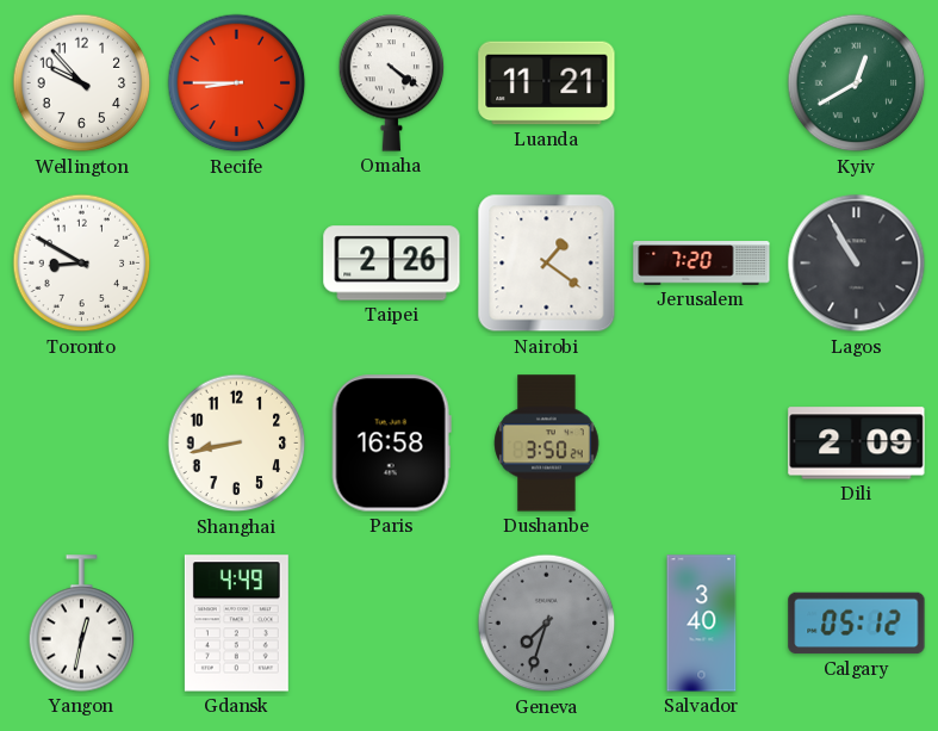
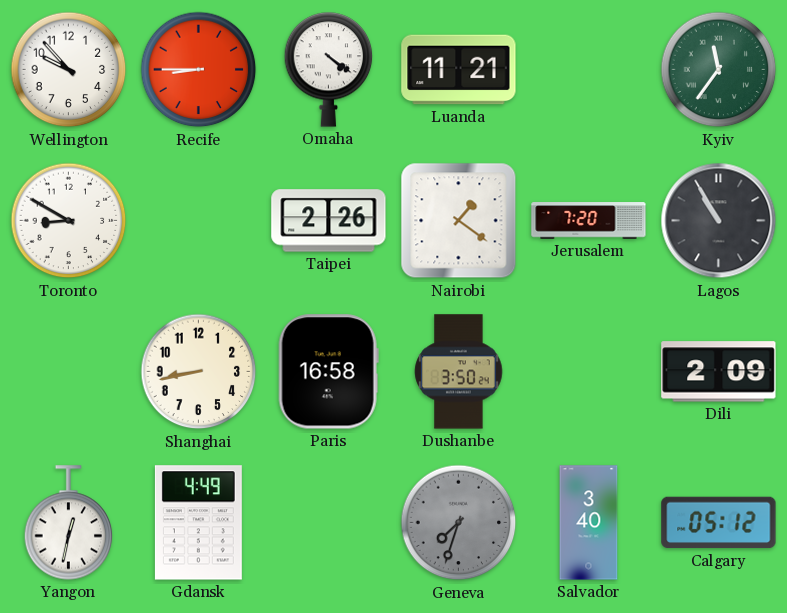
Kyiv: 12:40 -> 11:36
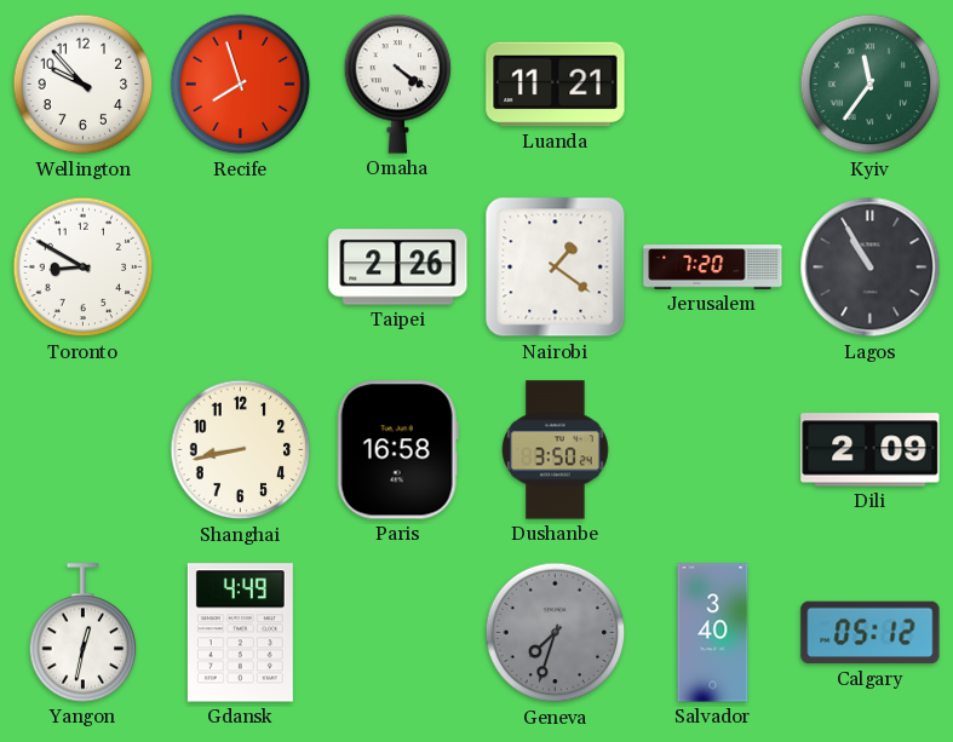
Recife: 8:45 -> 7:57
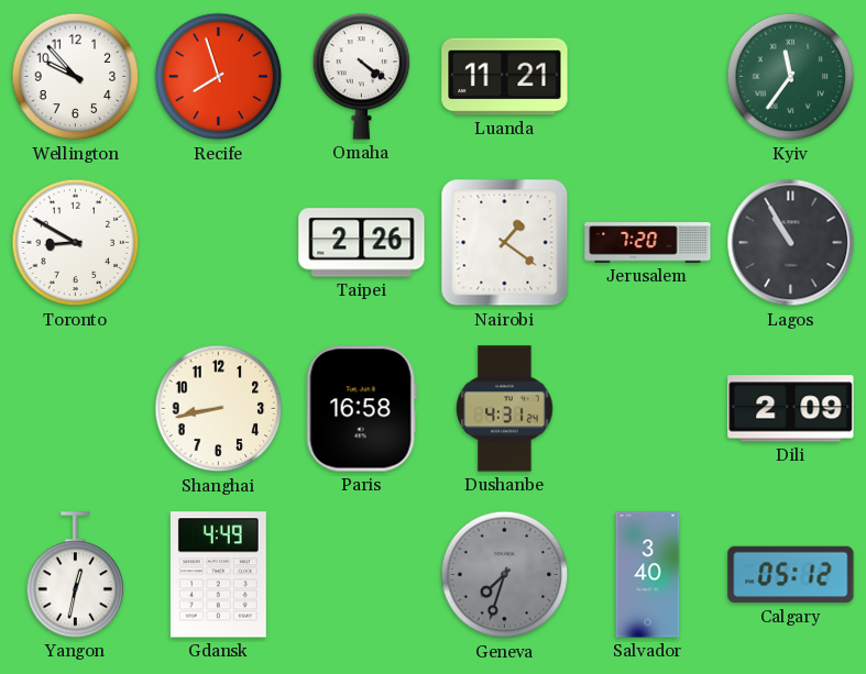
Dushanbe: 3:50 -> 4:31
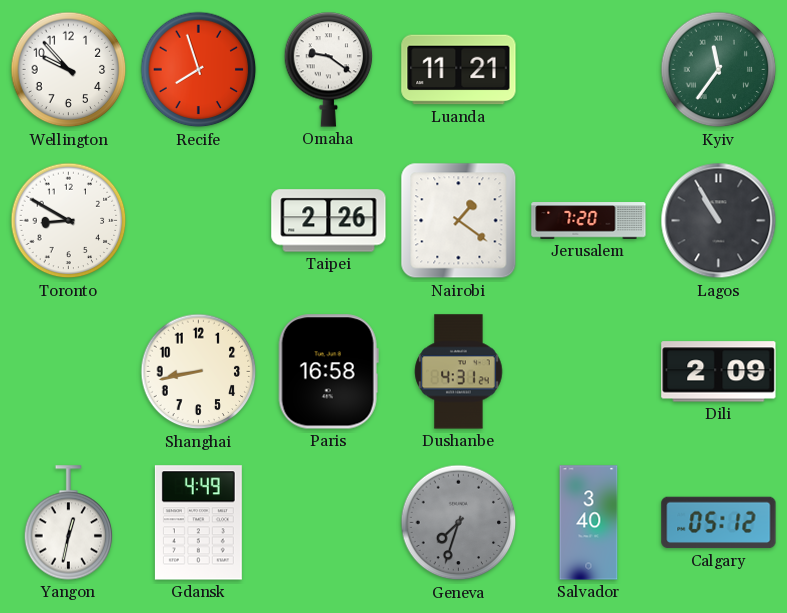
Omaha: 4:21 -> 9:21
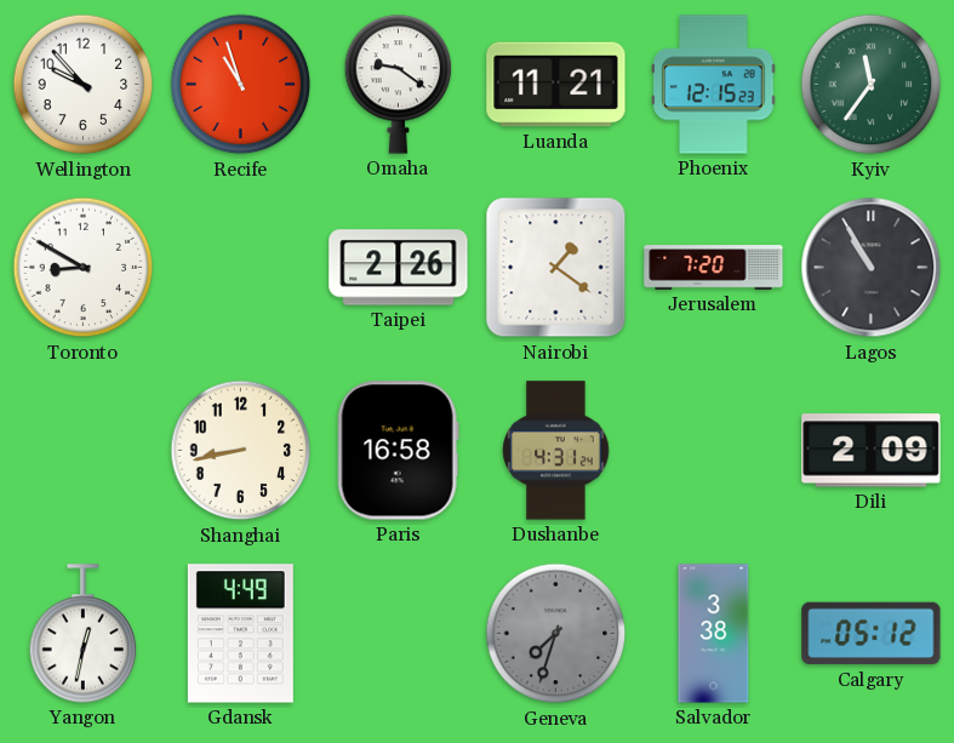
Recife: 7:57 -> 10:57
Phoenix: none -> 12:15
Salvador: 3:40 -> 3:38
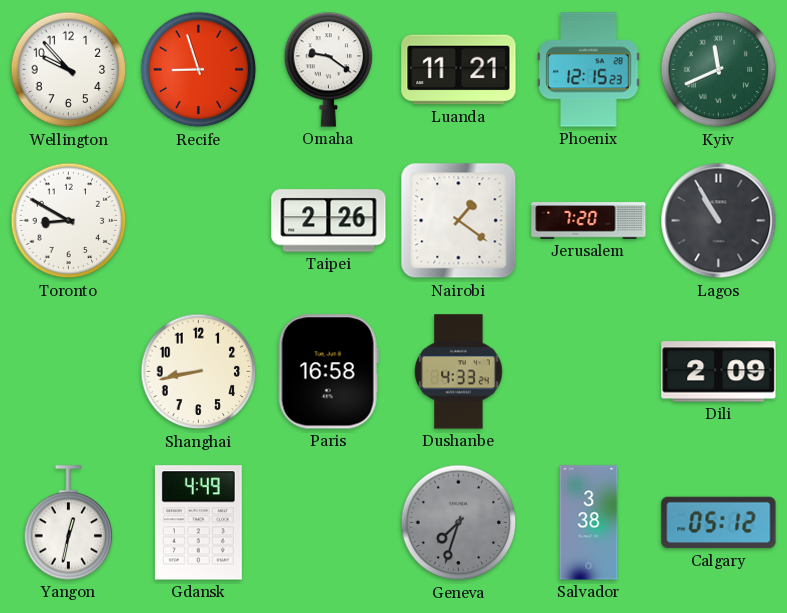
Recife: 10:57 -> 8:57
Kyiv: 11:36 -> 11:41
Dushanbe: 4:31 -> 4:33
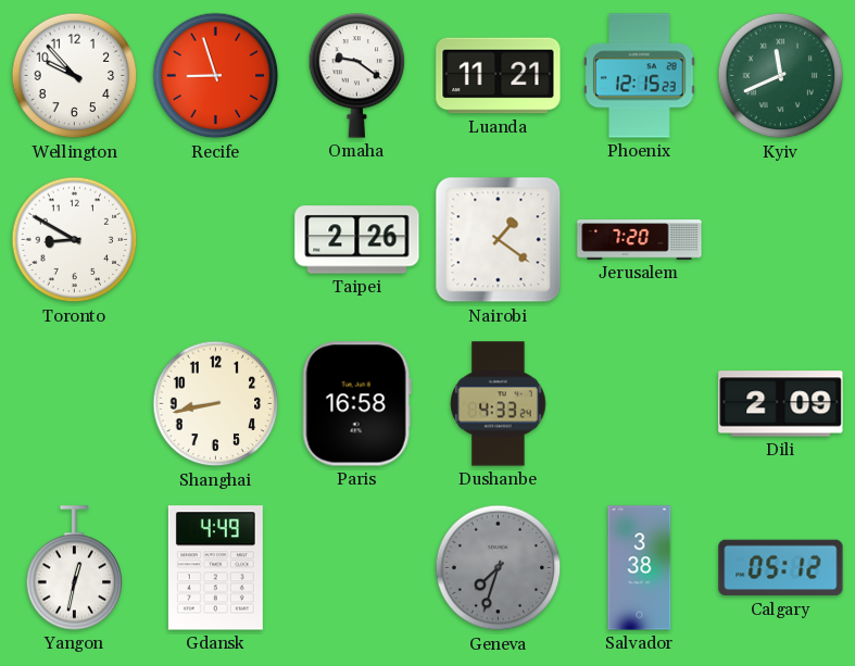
Lagos: 10:55 -> none
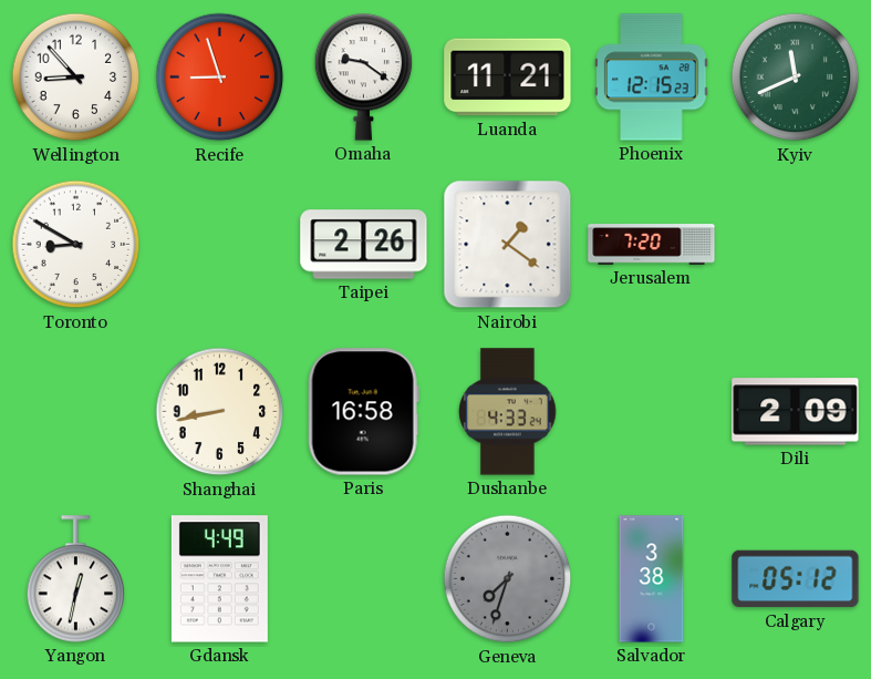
Wellington: 9:53 -> 8:53
